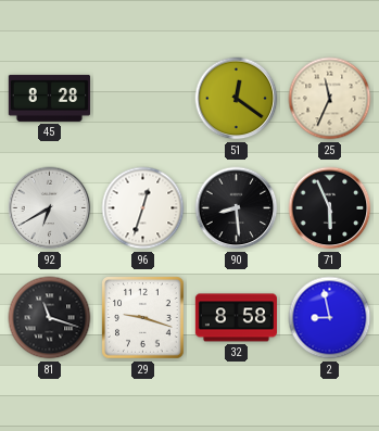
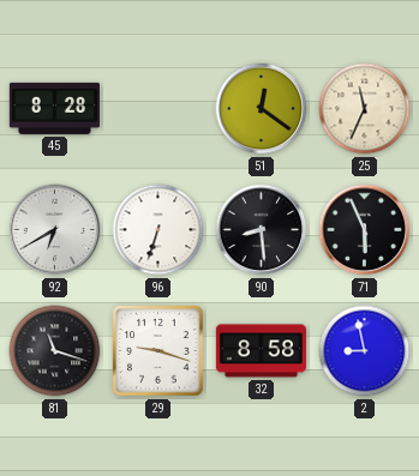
96: 12:33 -> 6:33
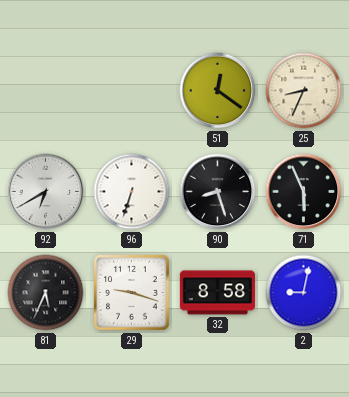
45: 8:28 -> none
25: 11:34 -> 8:34
90: 8:29 -> 8:27
81: 11:18 -> 5:34
2: 8:58 -> 9:02
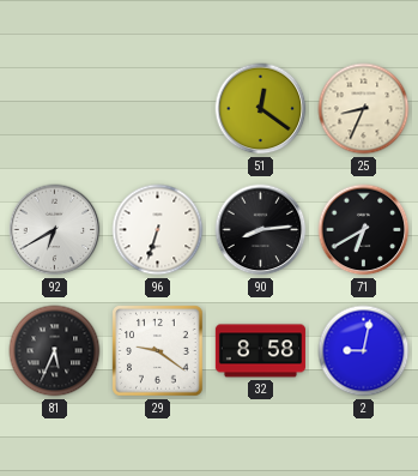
90: 8:27 -> 8:14
71: 5:56 -> 6:40
29: 9:18 -> 9:21
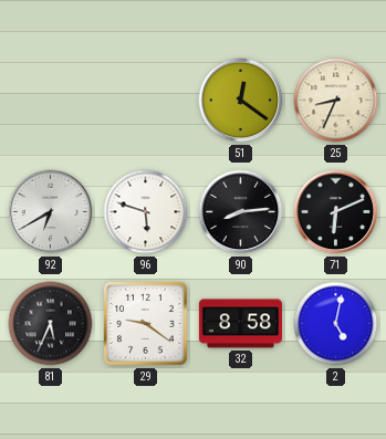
96: 6:33 -> 5:48
71: 6:40 -> 6:11
2: 9:02 -> 5:02
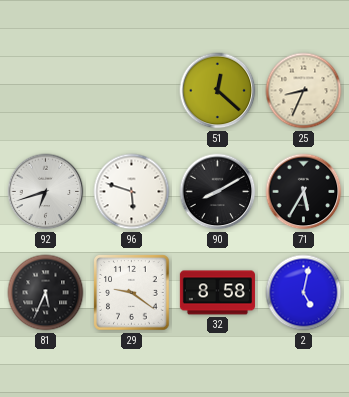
51: 12:21 -> 12:22
92: 6:40 -> 6:42
90: 8:14 -> 8:10
71: 6:11 -> 5:35
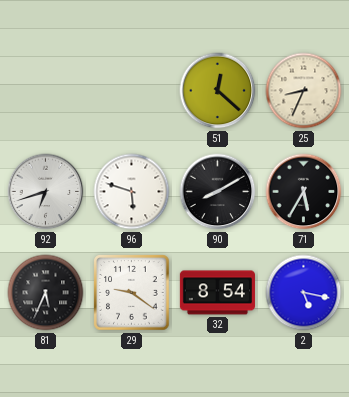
32: 8:58 -> 8:54
2: 5:02 -> 5:17
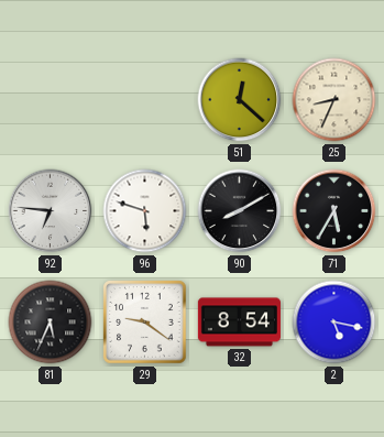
92: 6:42 -> 6:46
